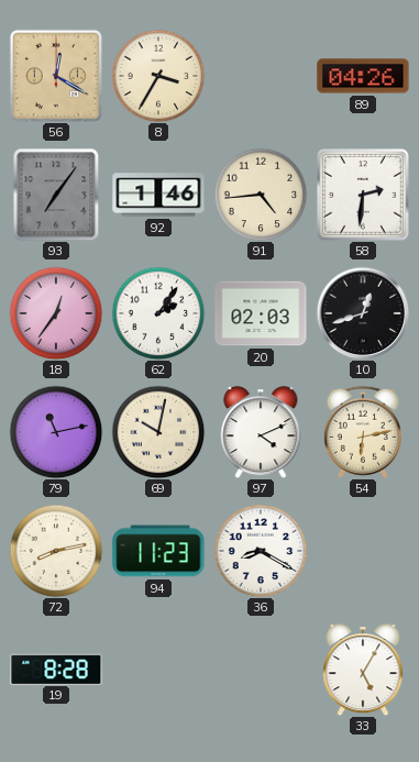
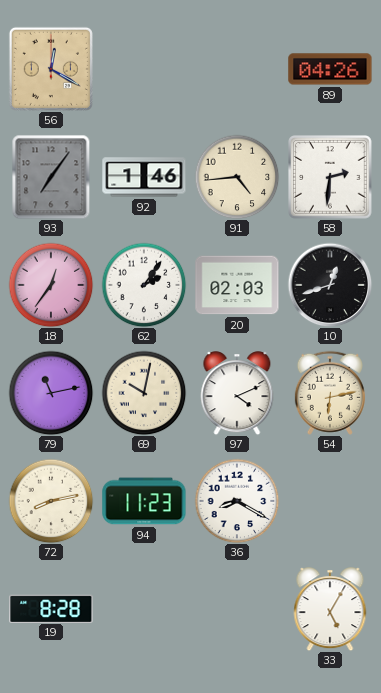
8: 3:35 -> none
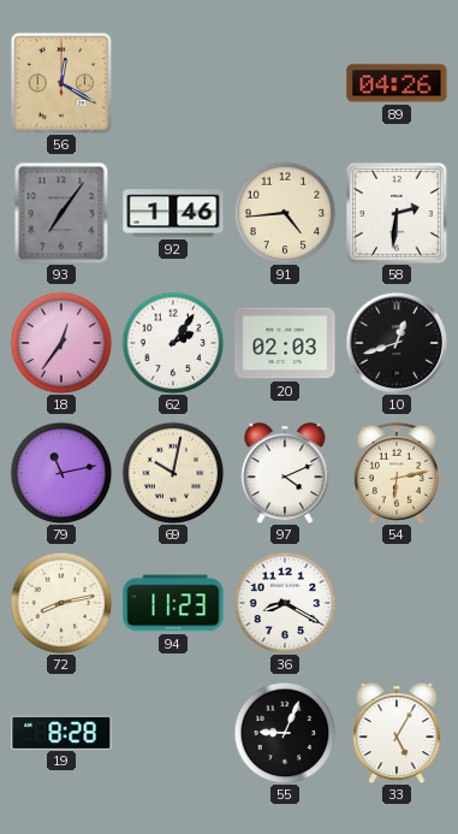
55: none -> 9:04
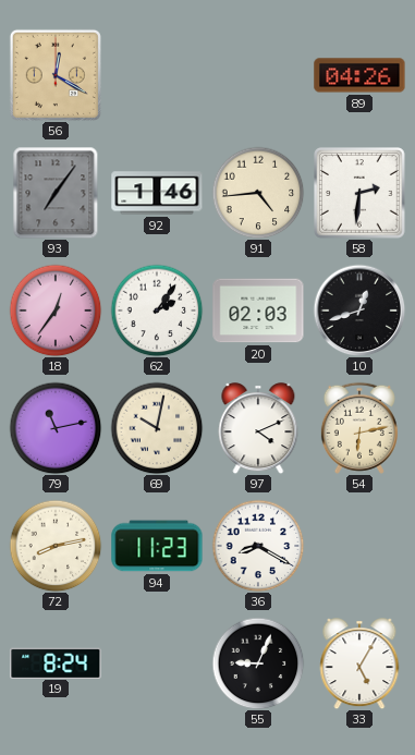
19: 8:28 -> 8:24
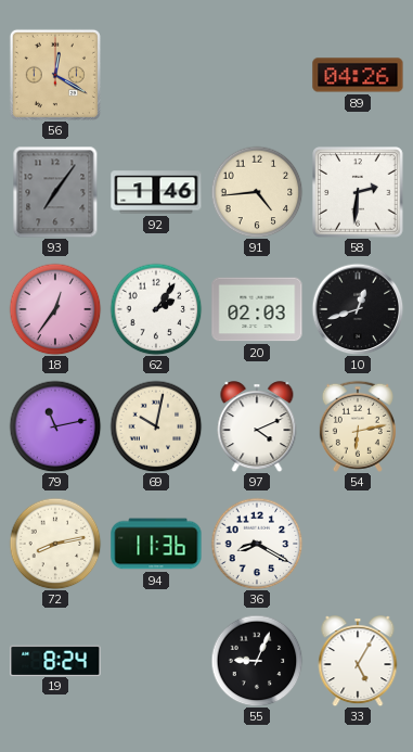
94: 11:23 -> 11:36
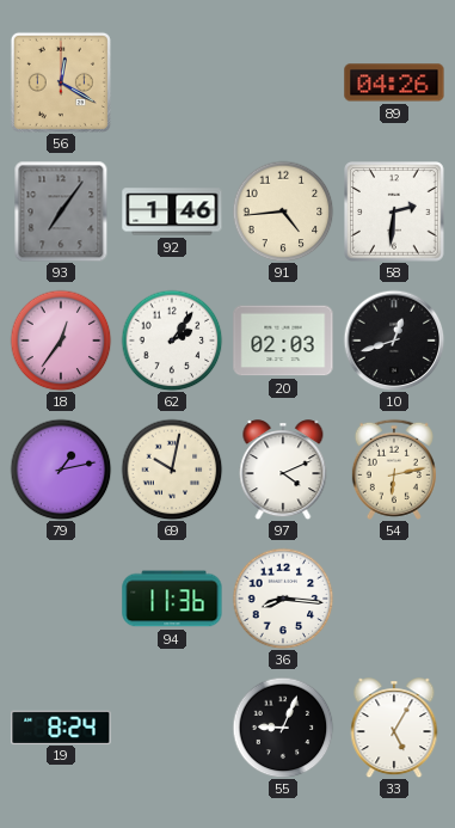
79: 11:13 -> 1:13
72: 8:13 -> none
36: 8:20 -> 8:16
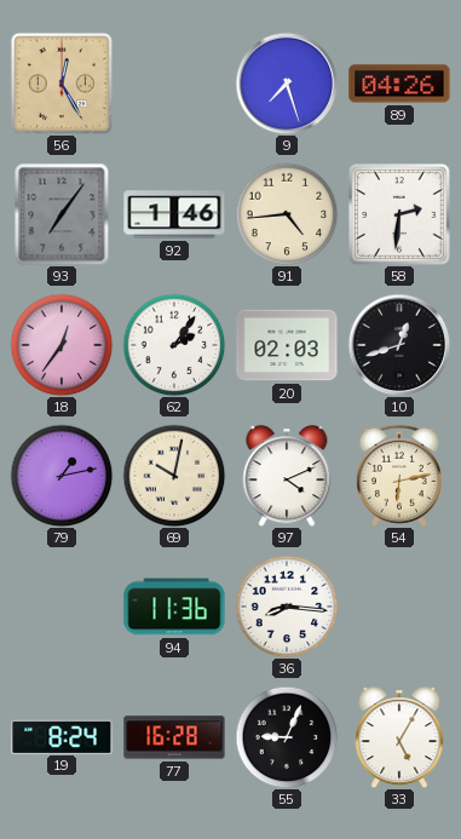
56: 12:20 -> 12:25
9: none -> 7:27
77: none -> 16:28
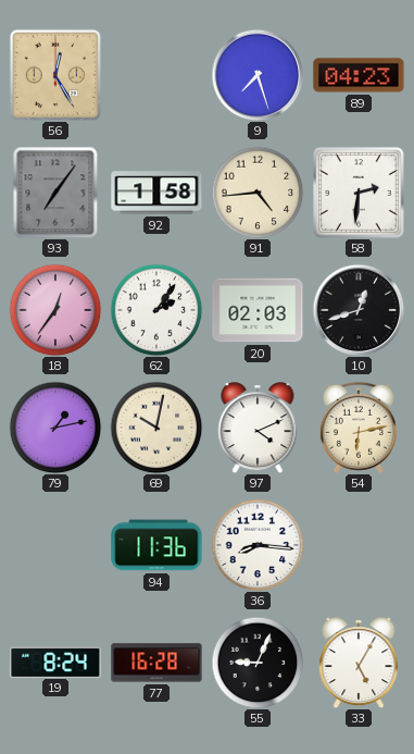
89: 04:26 -> 04:23
92: 1:46 -> 1:58
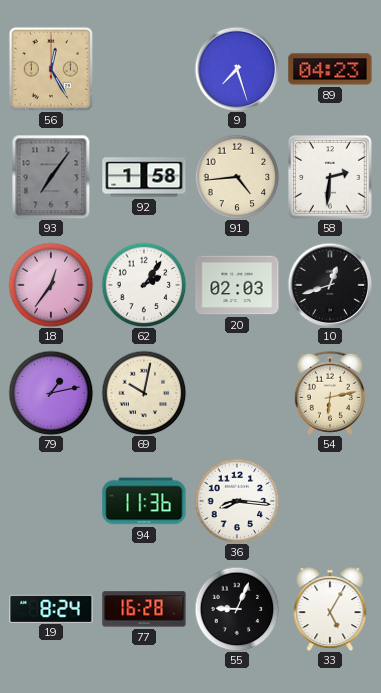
97: 4:11 -> none
